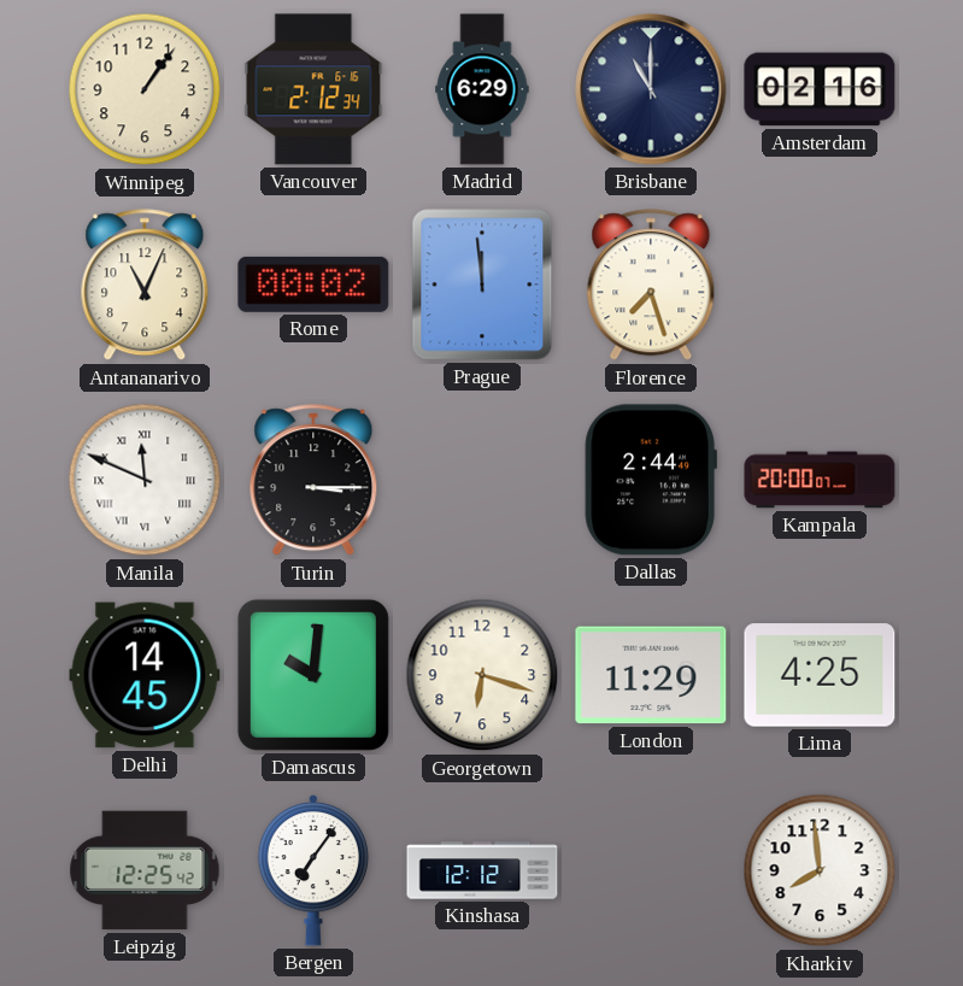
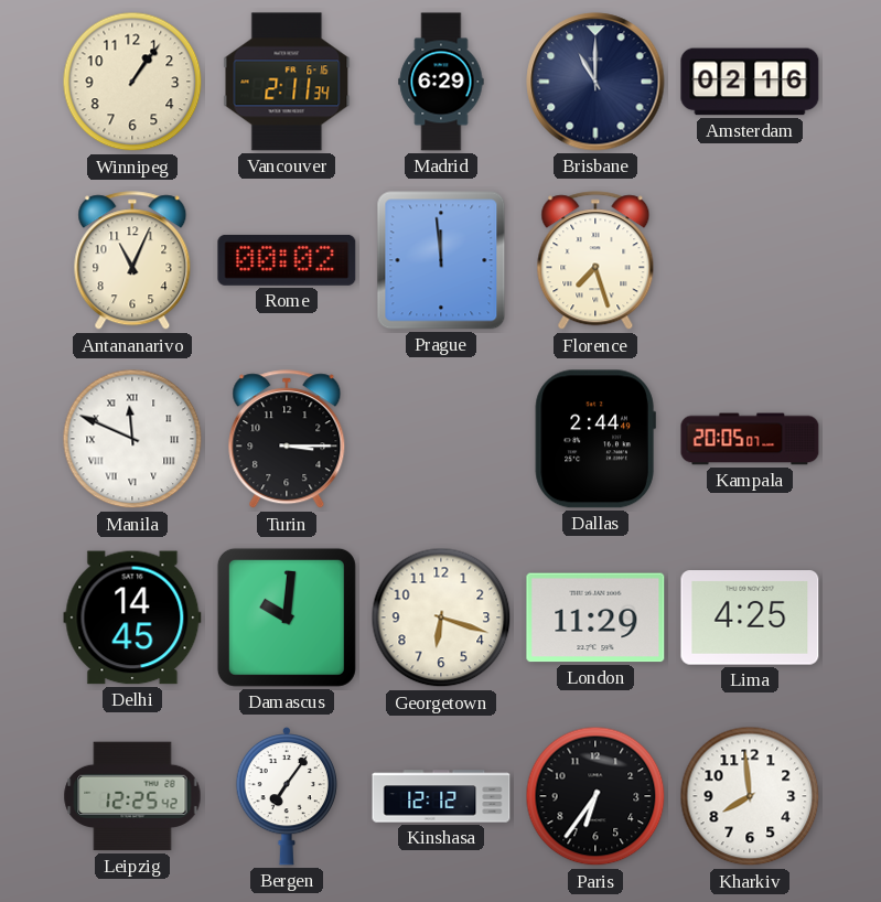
Vancouver: 2:12 -> 2:11
Kampala: 20:00 -> 20:05
Paris: none -> 6:36
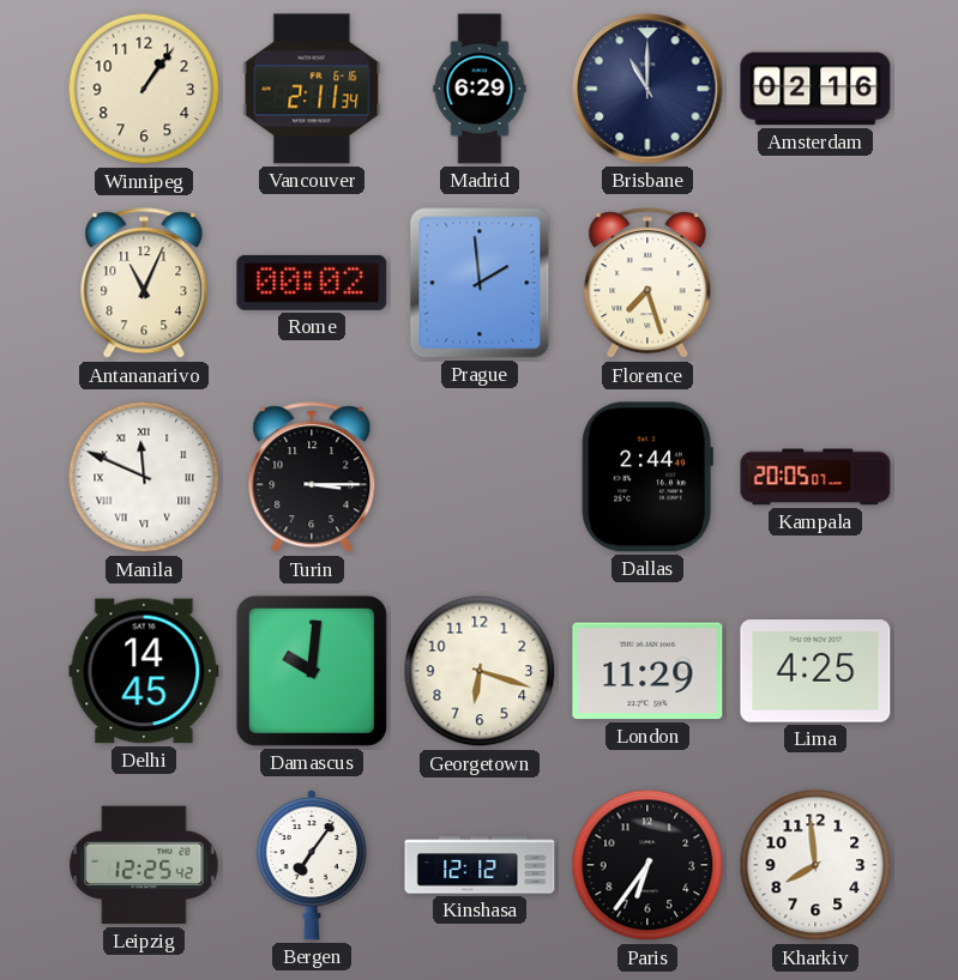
Prague: 11:59 -> 1:59
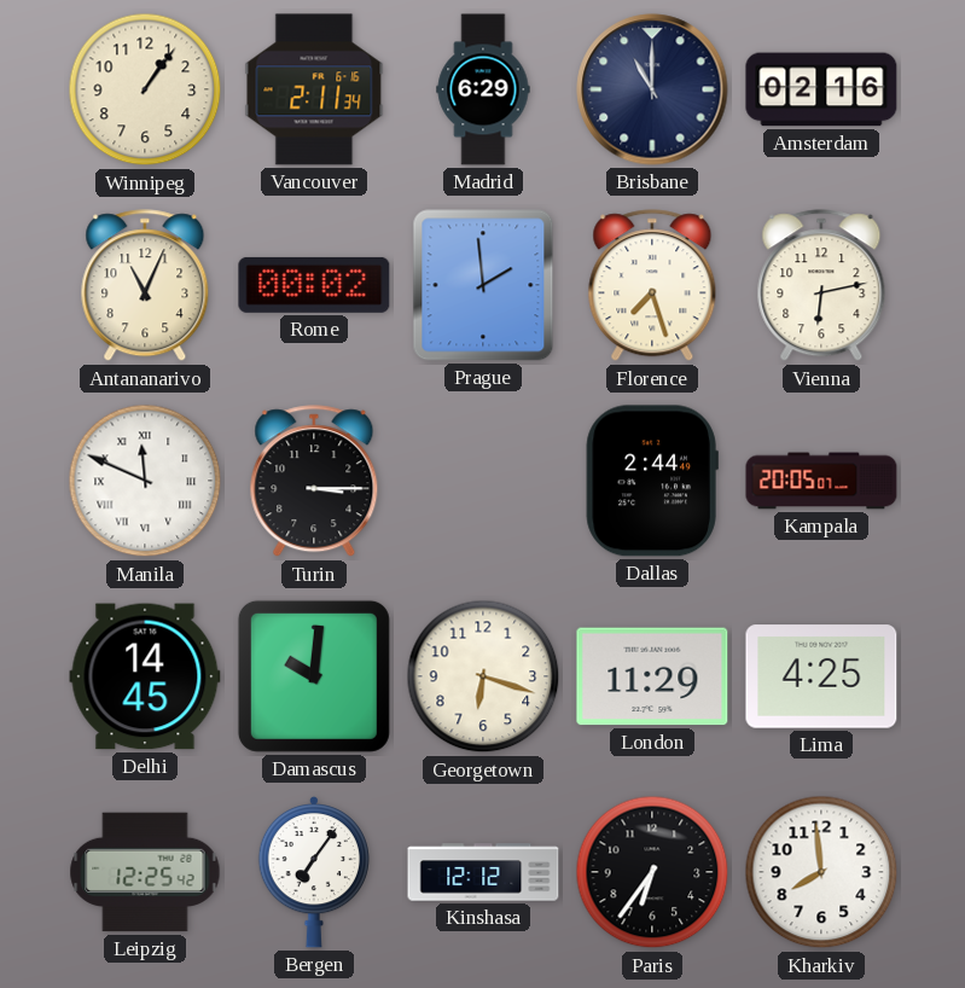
Vienna: none -> 6:13
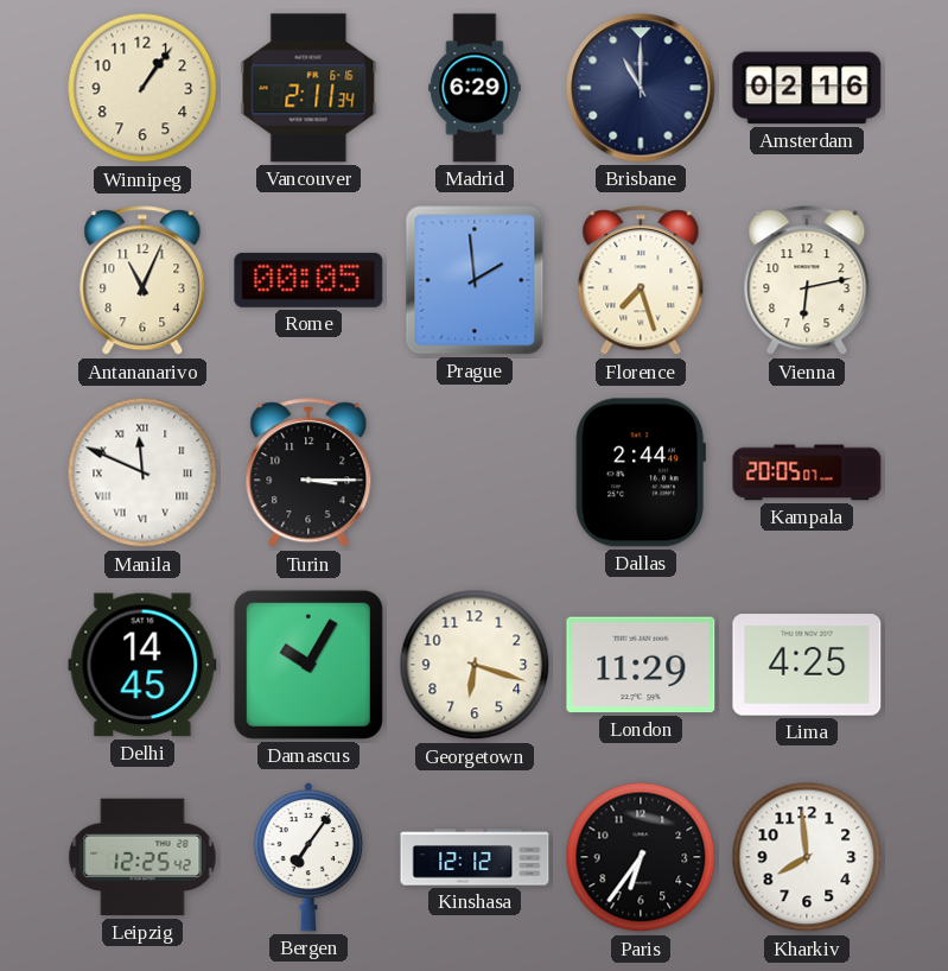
Rome: 00:02 -> 00:05
Damascus: 10:01 -> 10:05
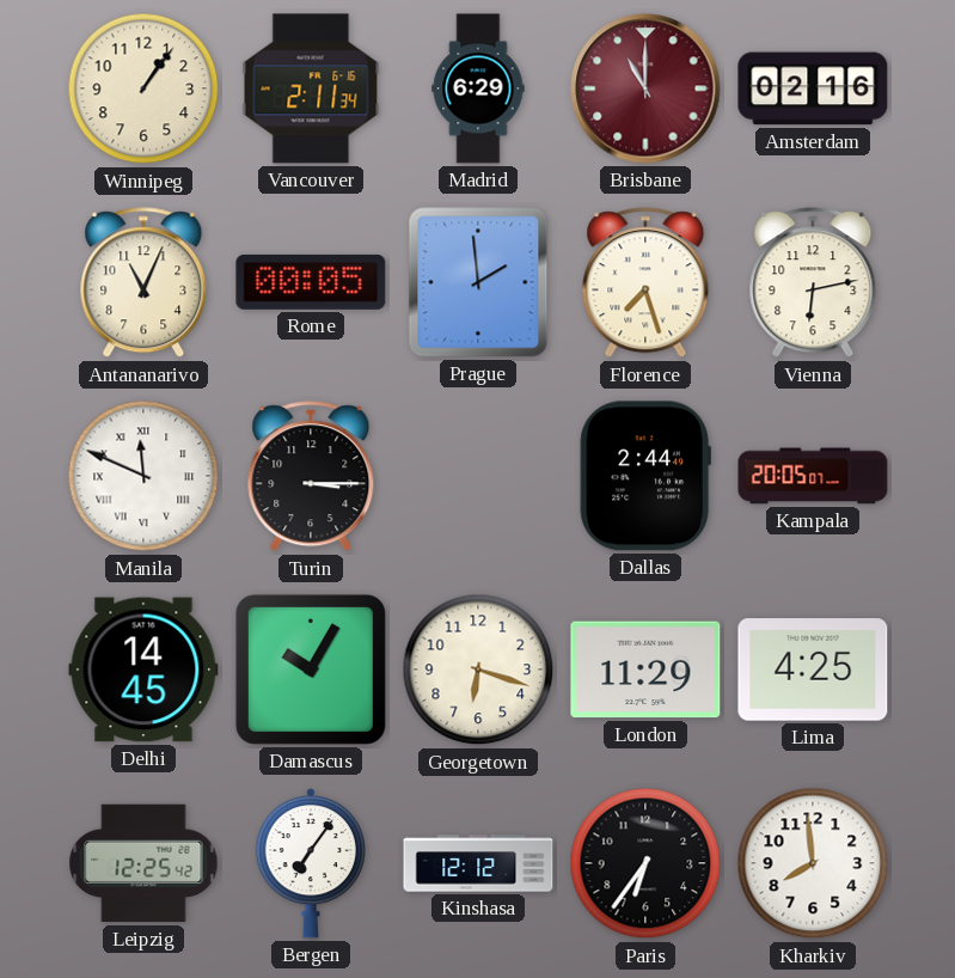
Brisbane dial: navy -> burgundy
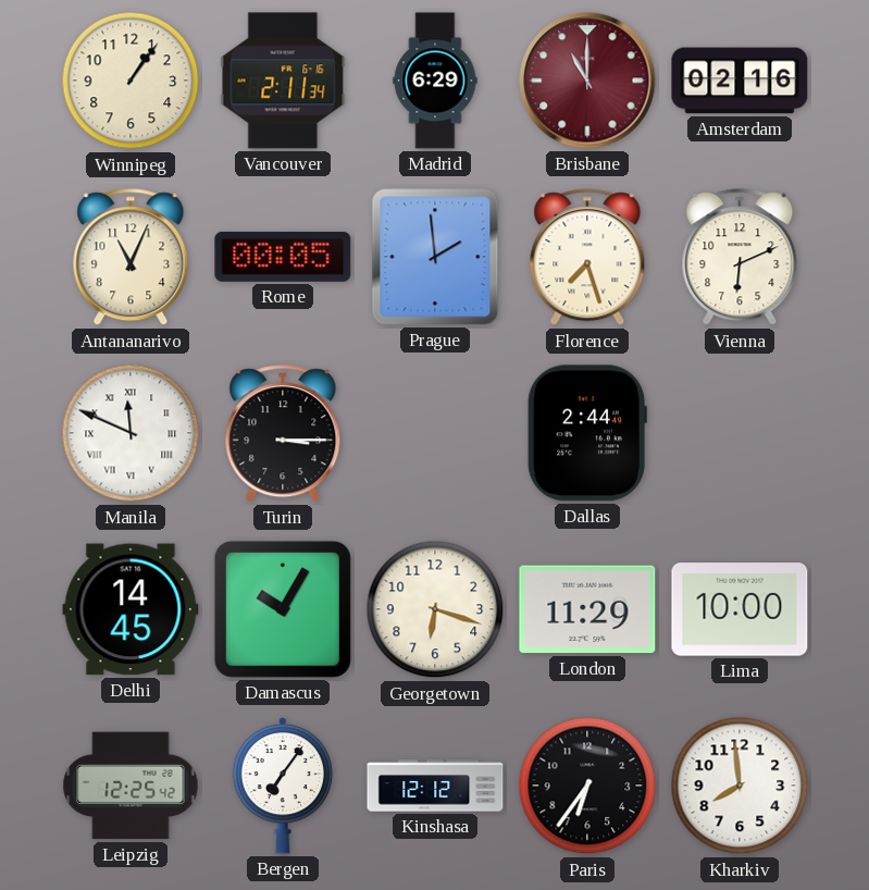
Vienna: 6:13 -> 6:11
Kampala: 20:05 -> none
Lima: 4:25 -> 10:00
